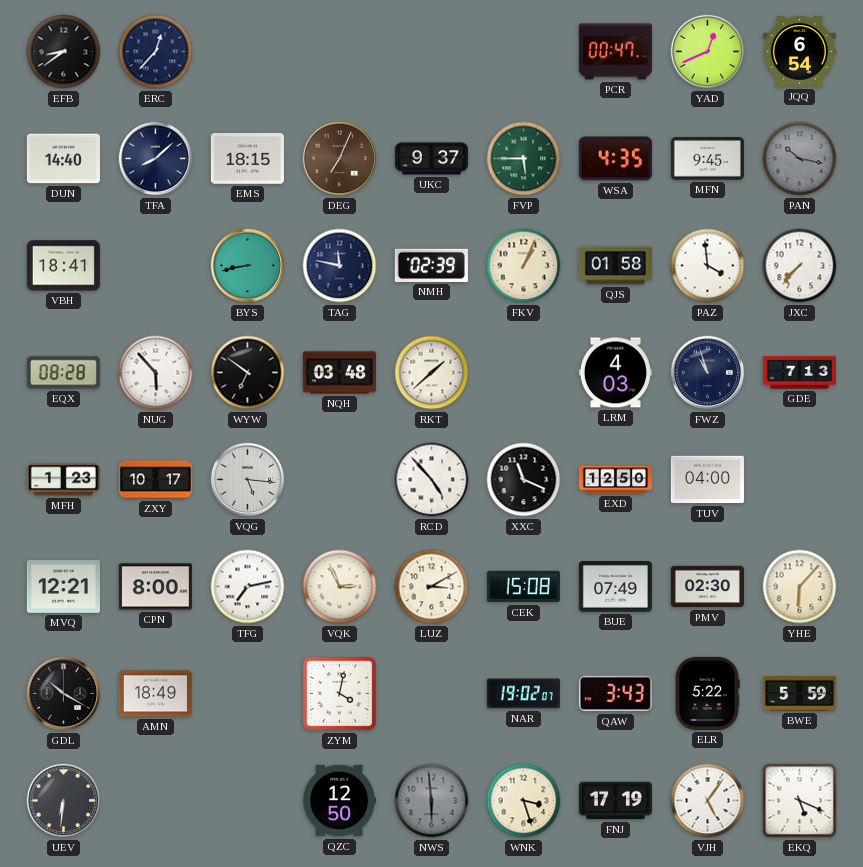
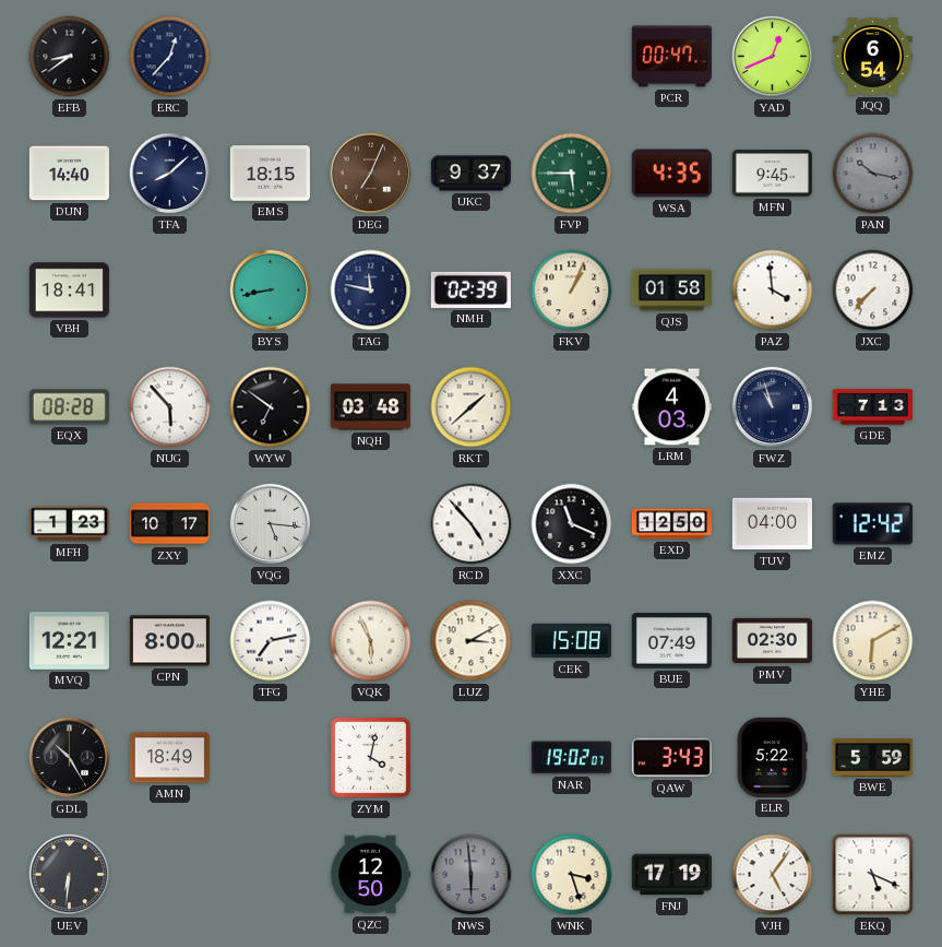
EMZ: none -> 12:42
VQK: 2:56 -> 5:56
YHE: 6:07 -> 6:10
GDL: 10:20 -> 10:25
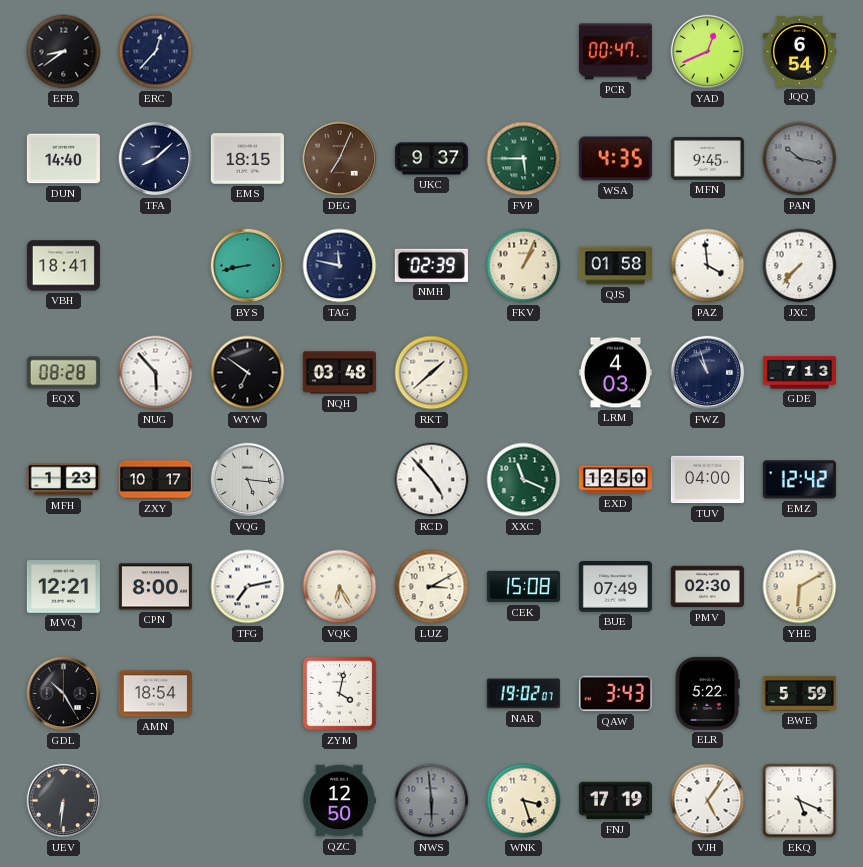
XXC dial: black -> green
VQK: 5:56 -> 6:25
AMN: 18:49 -> 18:54
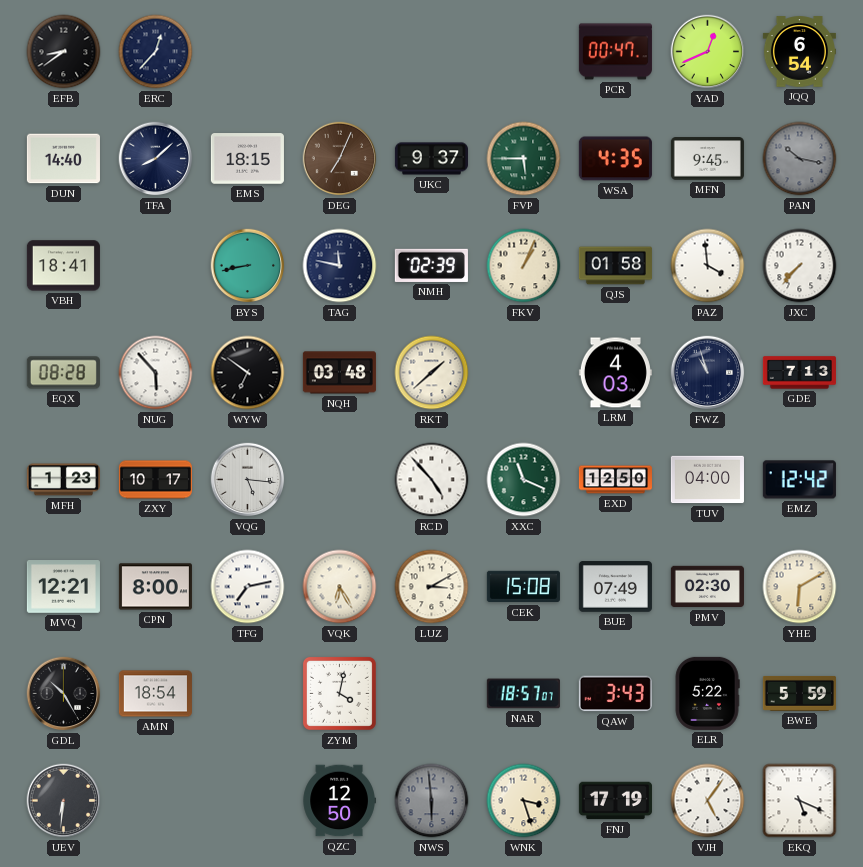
NAR: 19:02 -> 18:57
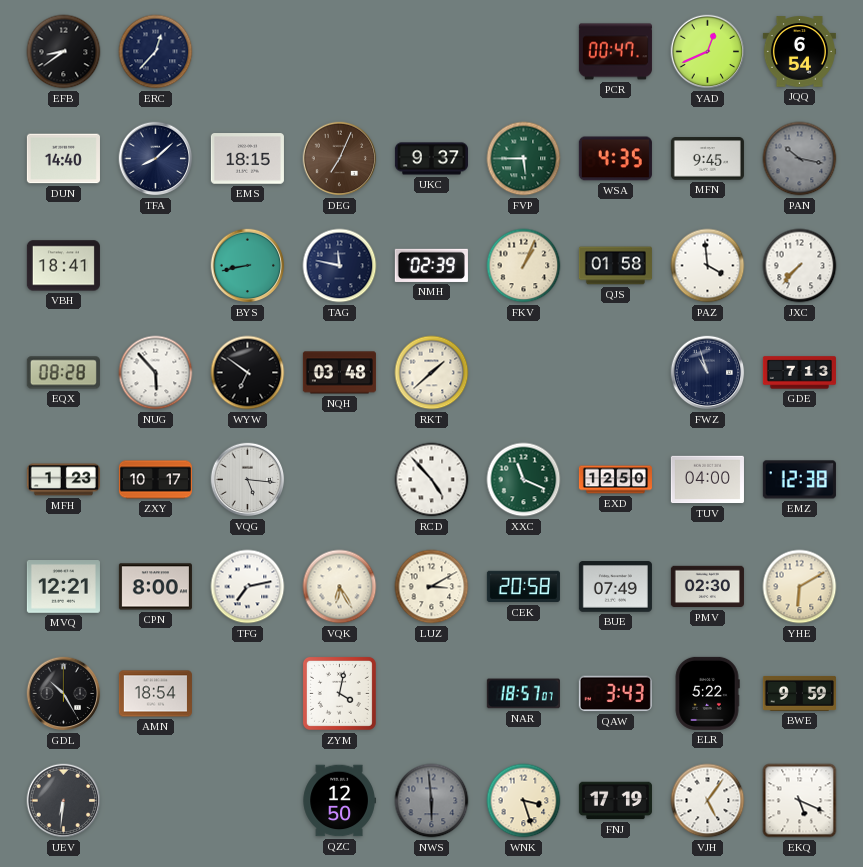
LRM: 4:03 -> none
EMZ: 12:42 -> 12:38
CEK: 15:08 -> 20:58
BWE: 5:59 -> 9:59
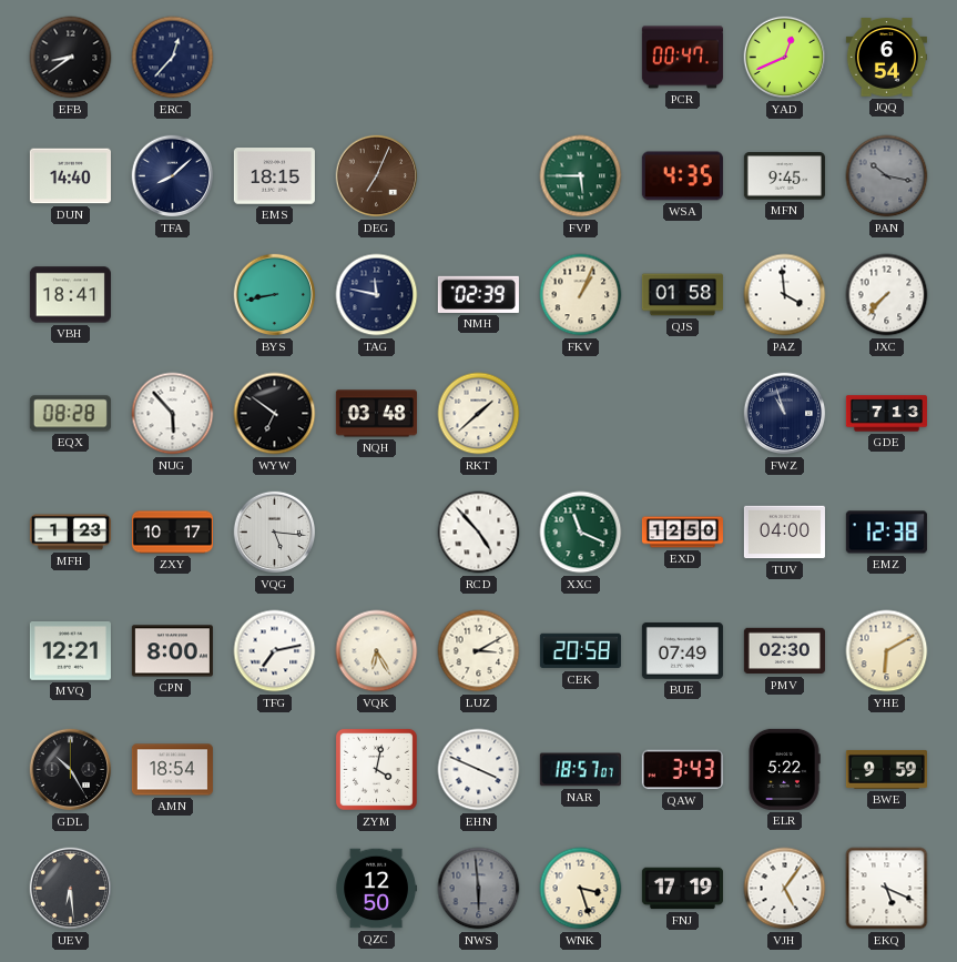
UKC: 9:37 -> none
EHN: none -> 3:49
UEV: 6:31 -> 6:29
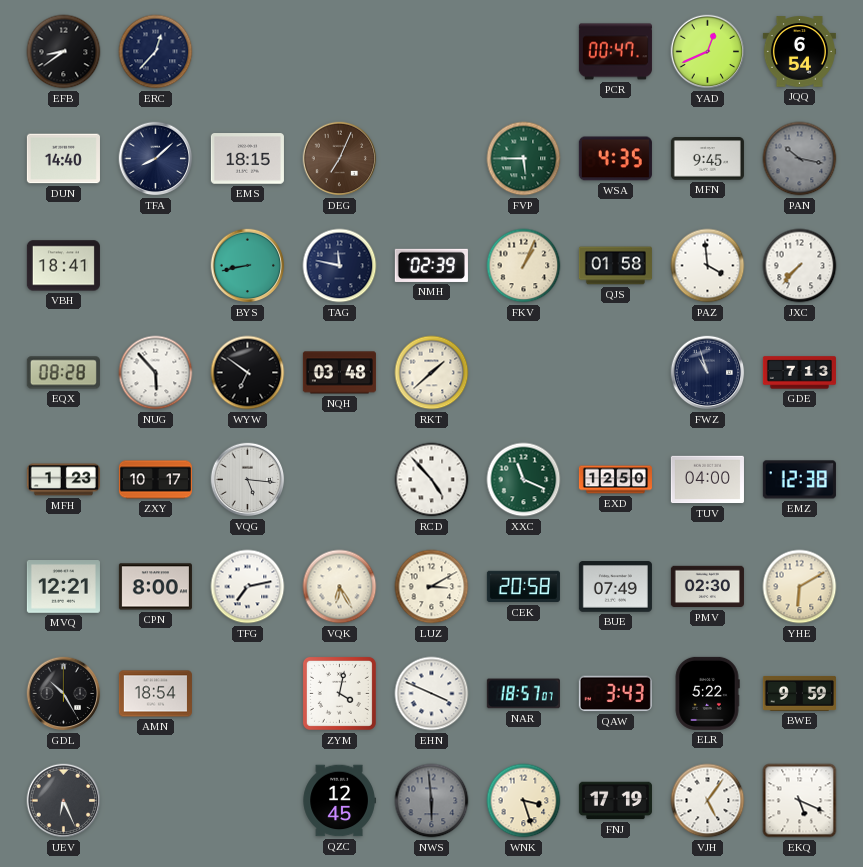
UEV: 6:29 -> 6:26
QZC: 12:50 -> 12:45
